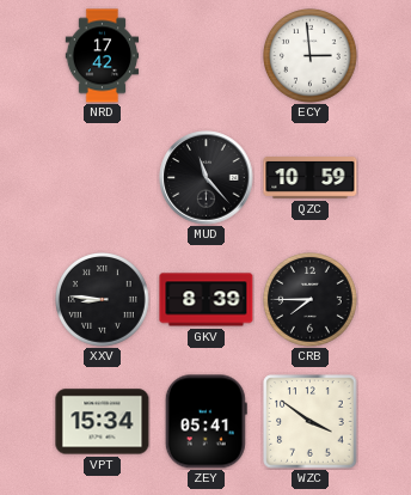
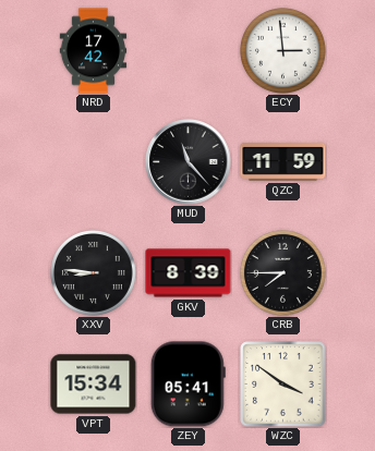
QZC: 10:59 -> 11:59
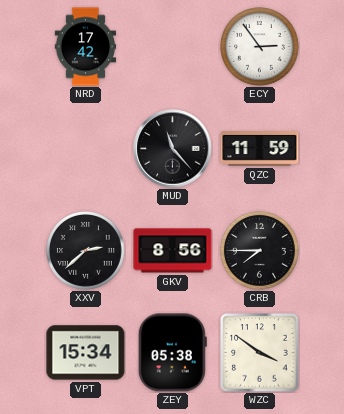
ECY: 2:59 -> 2:54
XXV: 8:46 -> 2:38
GKV: 8:39 -> 8:56
ZEY: 05:41 -> 05:38
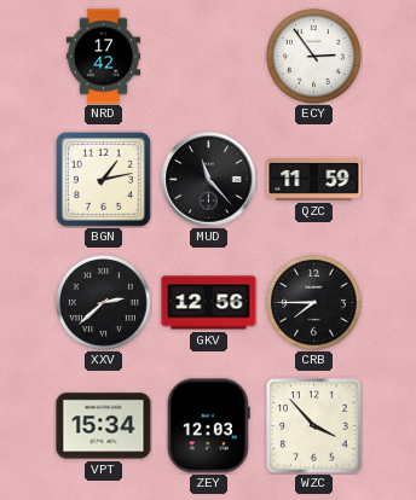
BGN: none -> 1:13
GKV: 8:56 -> 12:56
ZEY: 05:38 -> 12:03
WZC: 3:51 -> 3:53
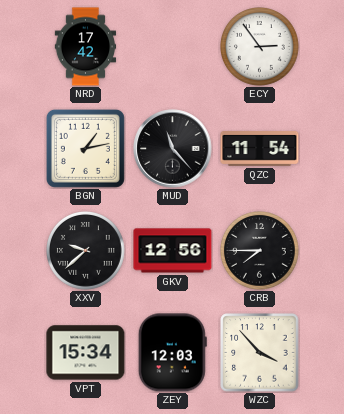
QZC: 11:59 -> 11:54
XXV: 2:38 -> 9:38
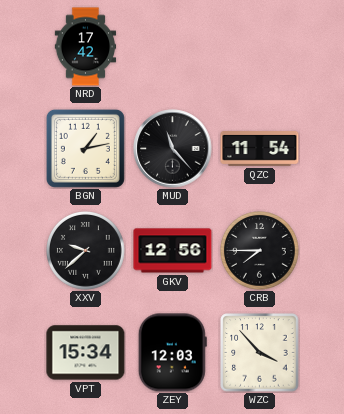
ECY: 2:54 -> none
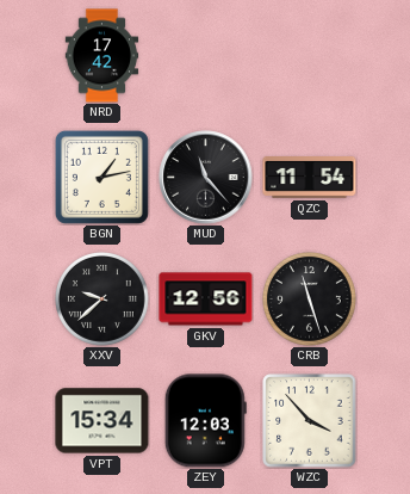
CRB: 7:45 -> 11:27
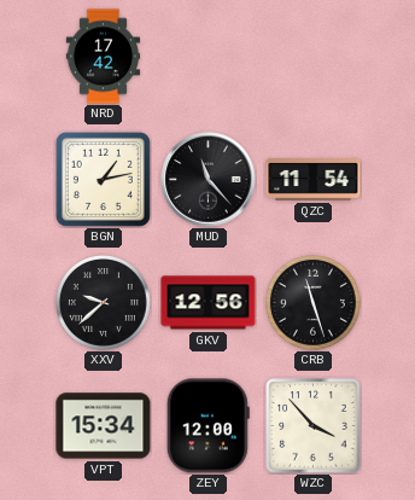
ZEY: 12:03 -> 12:00
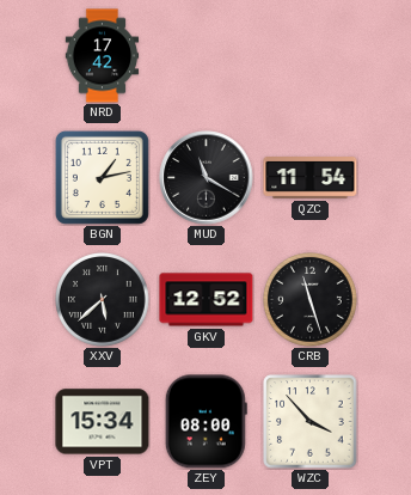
MUD: 11:23 -> 11:20
XXV: 9:38 -> 5:38
GKV: 12:56 -> 12:52
ZEY: 12:00 -> 08:00
